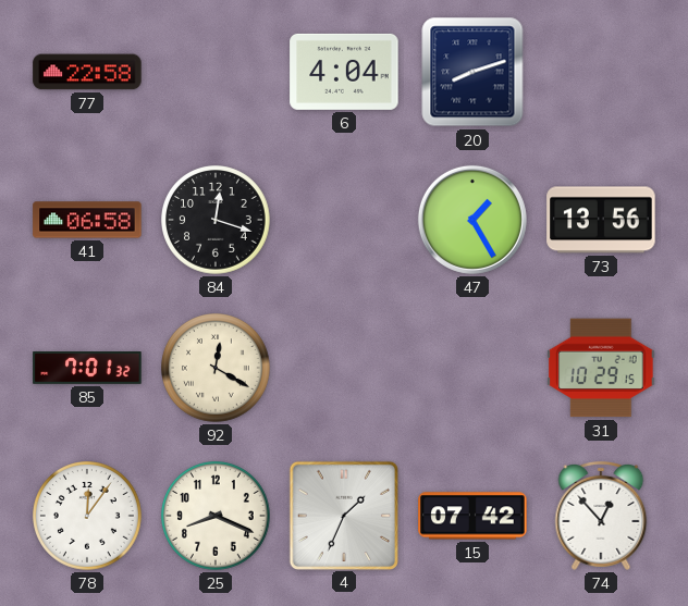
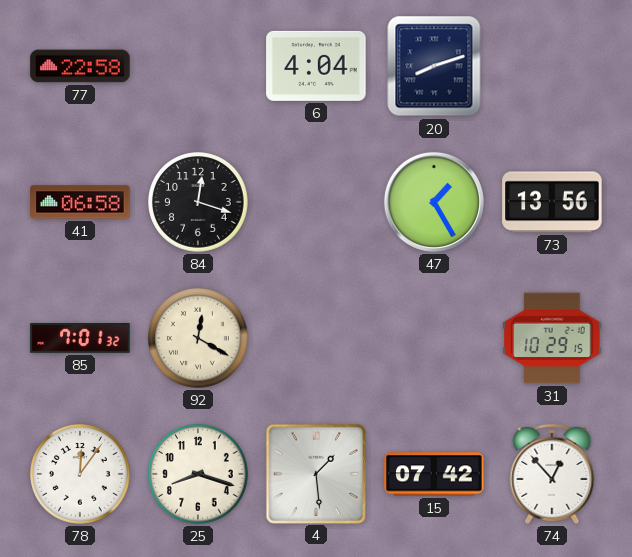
25: 8:19 -> 8:18
4: 1:34 -> 1:29
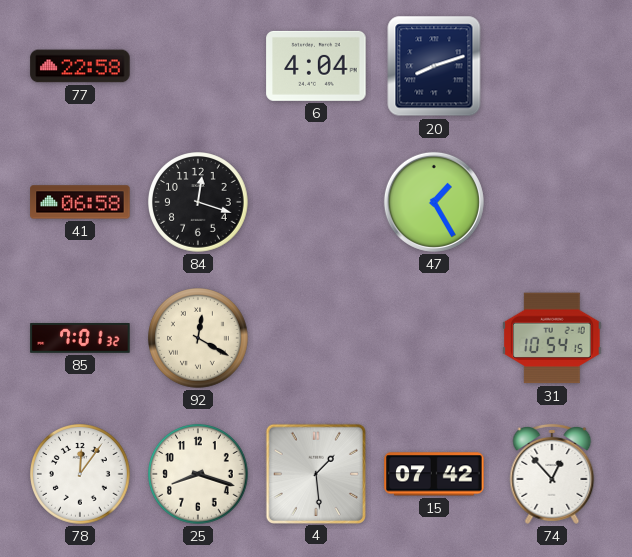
73: 13:56 -> none
31: 10:29 -> 10:54
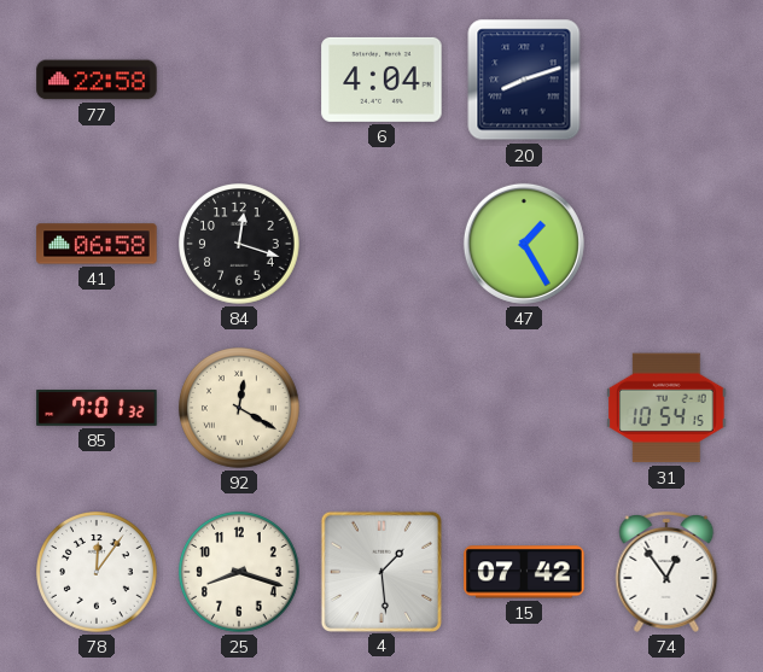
74: 12:53 -> 12:54
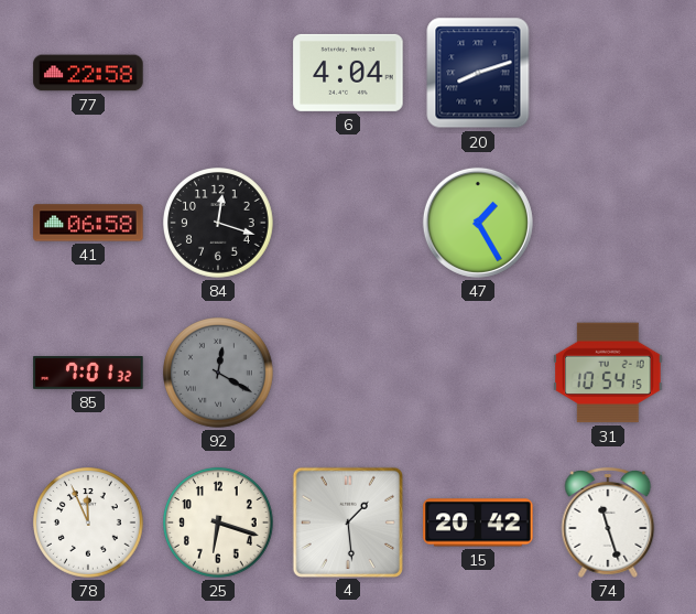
92 dial: cream -> grey
78: 12:06 -> 11:56
25: 8:18 -> 6:18
15: 07:42 -> 20:42
74: 12:54 -> 11:27
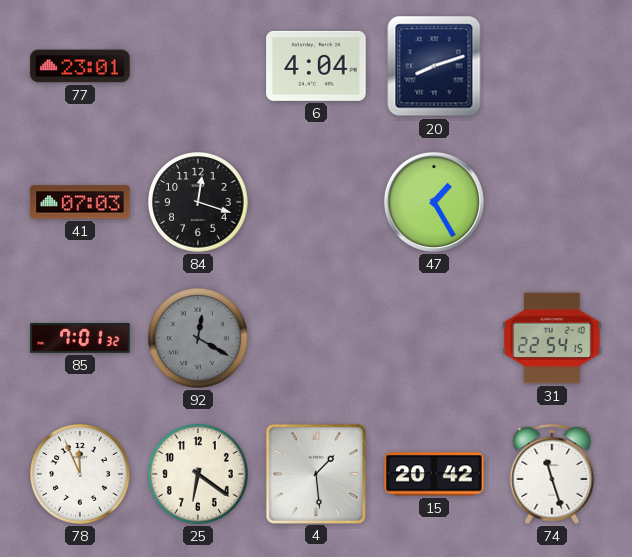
77: 22:58 -> 23:01
41: 06:58 -> 07:03
31: 10:54 -> 22:54
25: 6:18 -> 6:21
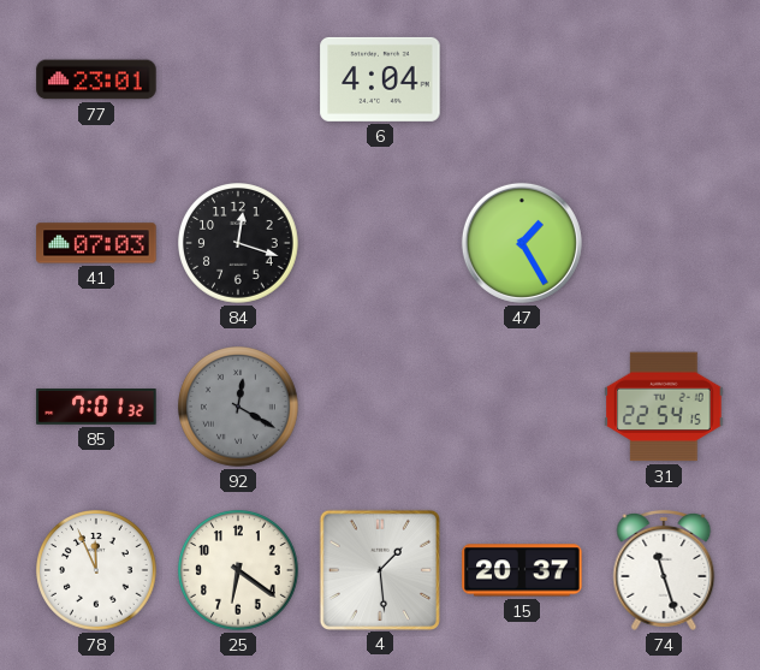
20: 8:12 -> none
15: 20:42 -> 20:37
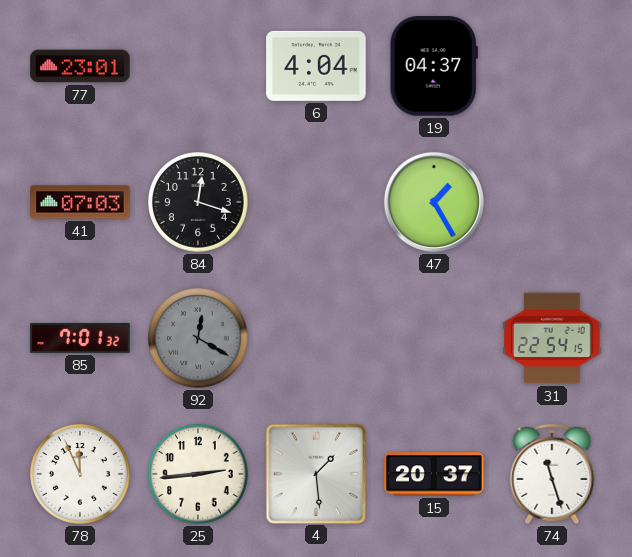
19: none -> 04:37
25: 6:21 -> 2:44
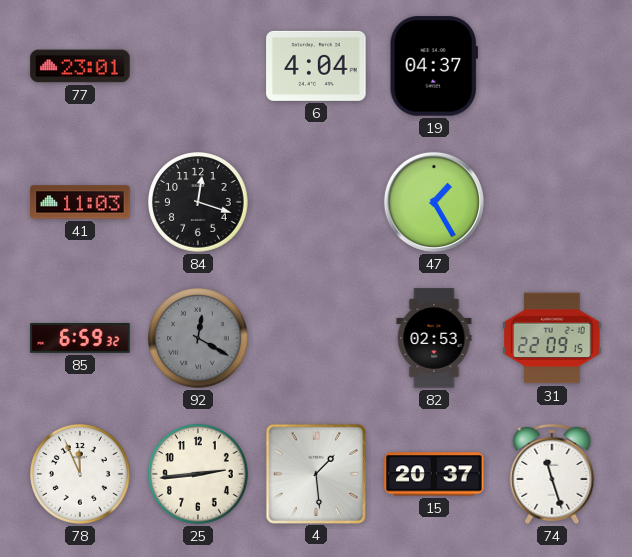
41: 07:03 -> 11:03
85: 7:01 -> 6:59
82: none -> 02:53
31: 22:54 -> 22:09
